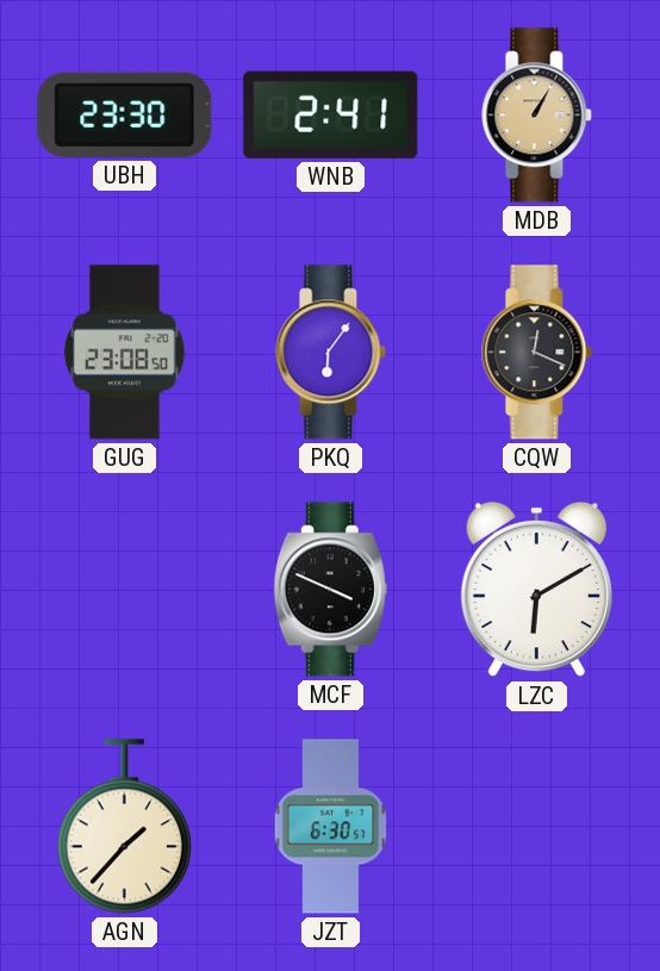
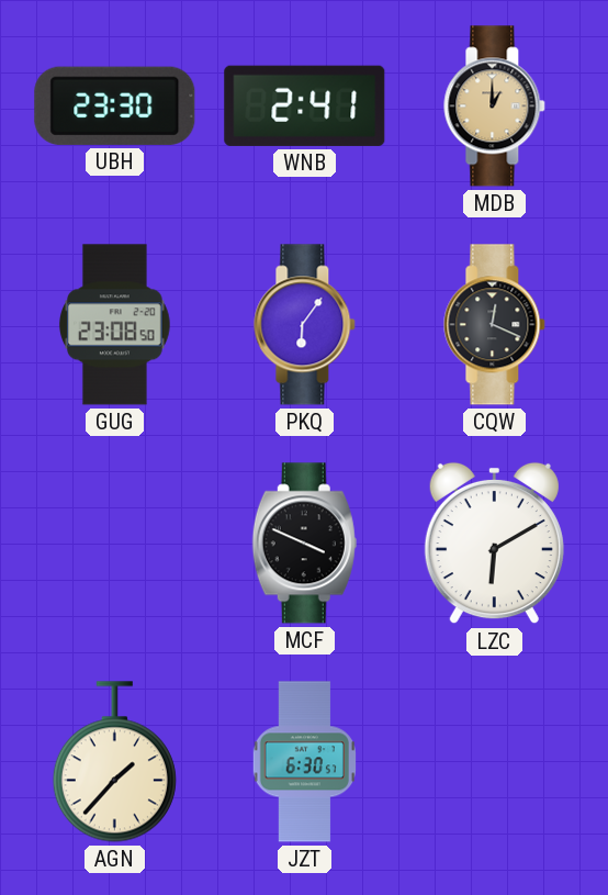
MDB: 1:05 -> 1:00
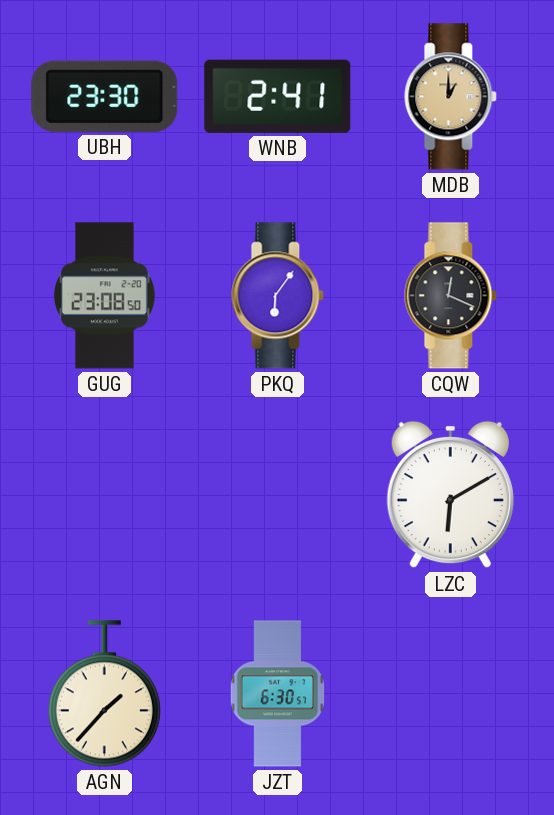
MCF: 3:49 -> none
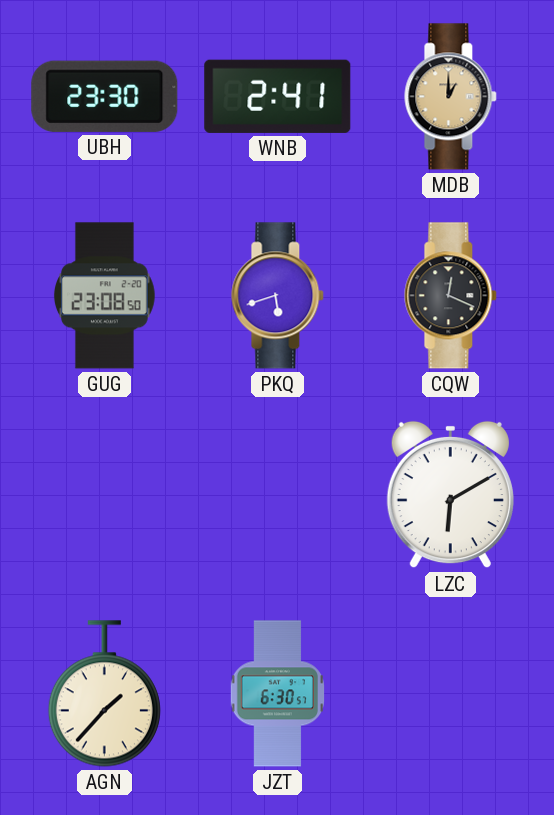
PKQ: 6:06 -> 5:42
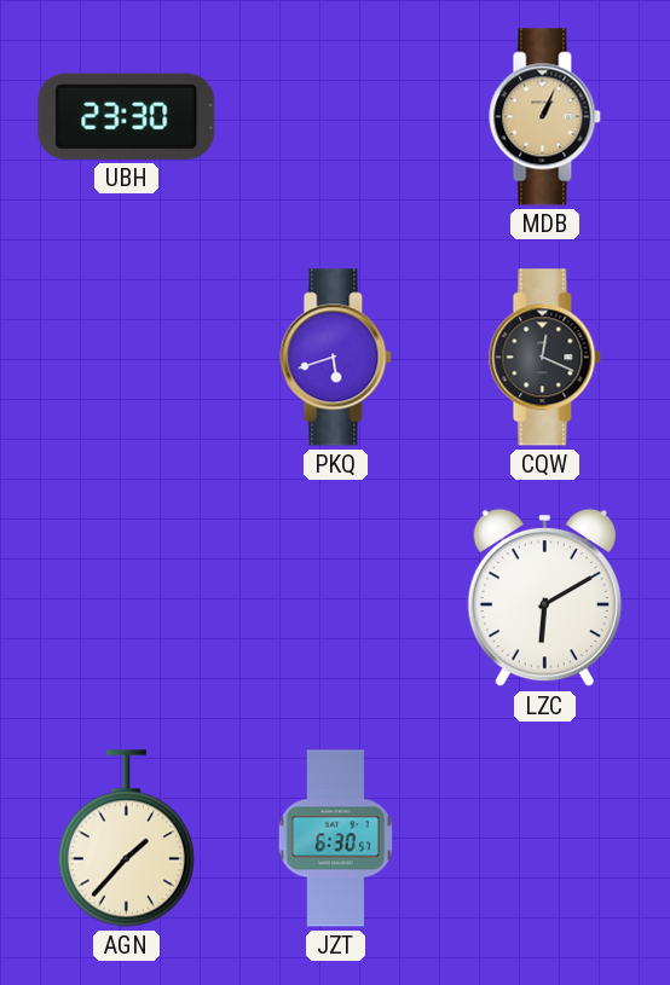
WNB: 2:41 -> none
MDB: 1:00 -> 1:04
GUG: 23:08 -> none
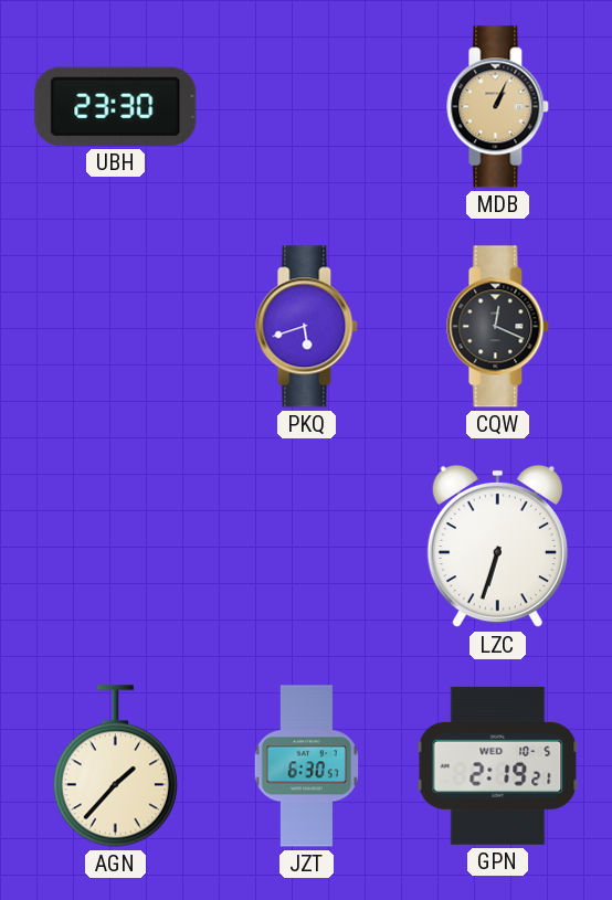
LZC: 6:10 -> 6:33
GPN: none -> 2:19
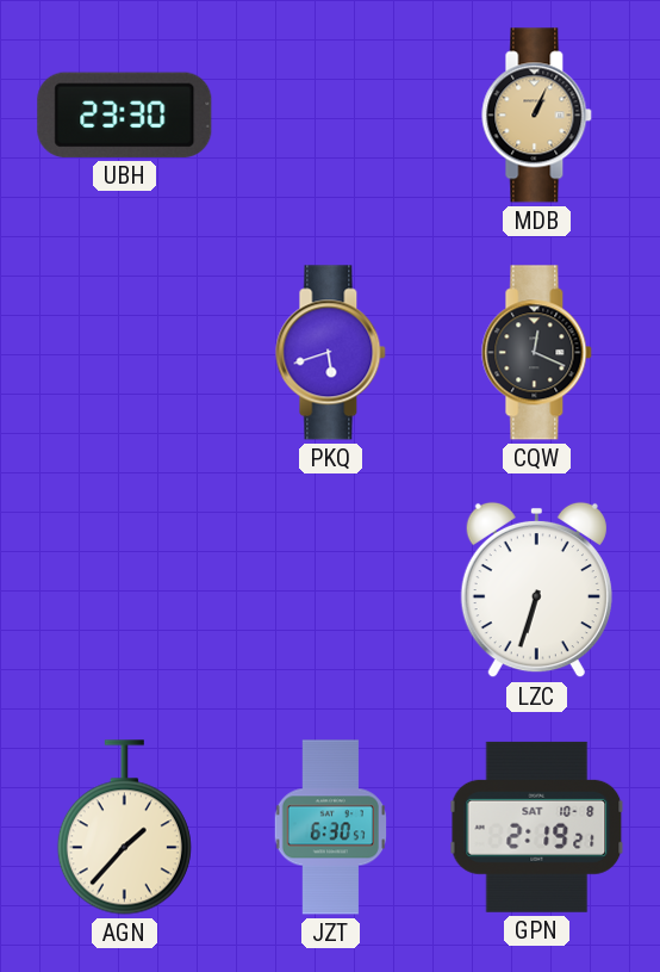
GPN date: WED 10-5 -> SAT 10-8
